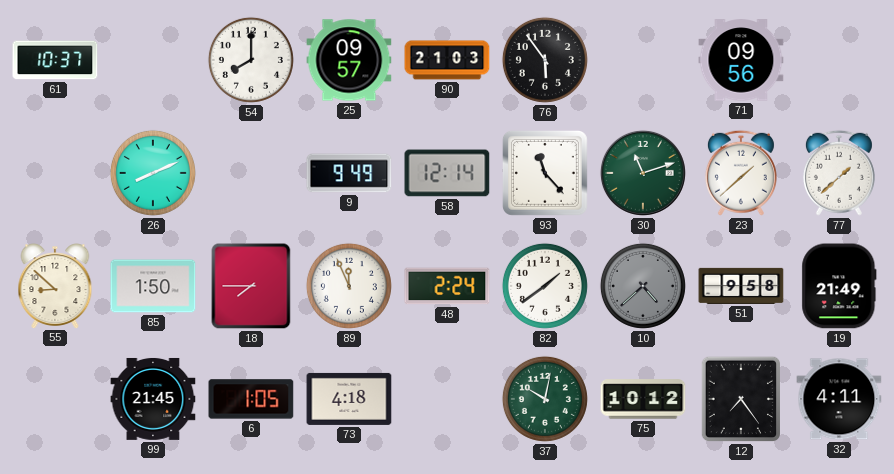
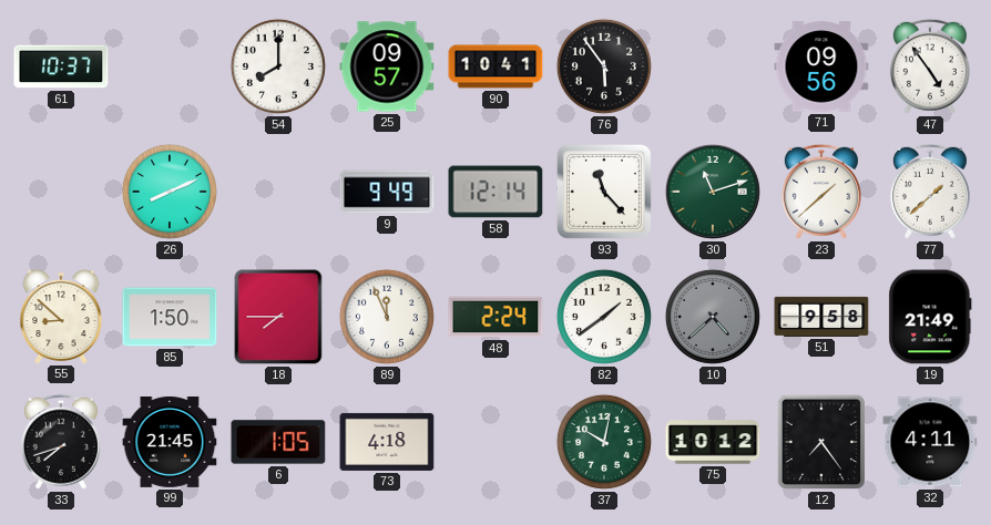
90: 21:03 -> 10:41
47: none -> 4:54
33: none -> 7:42
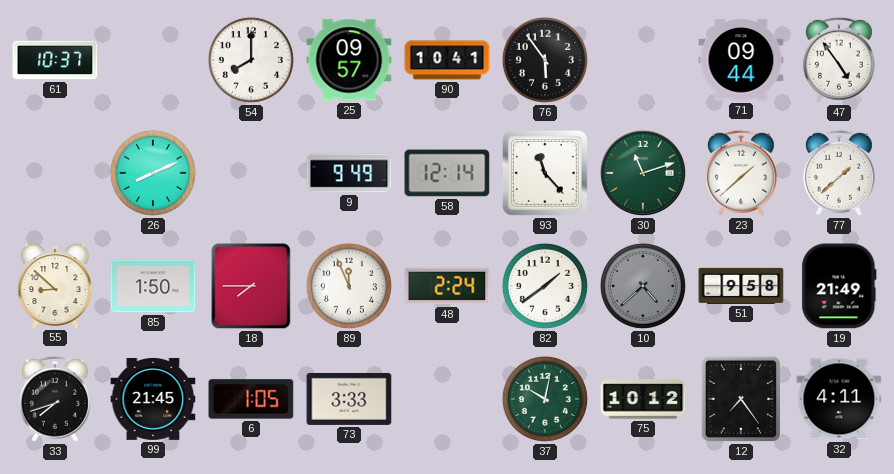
71: 09:56 -> 09:44
73: 4:18 -> 3:33
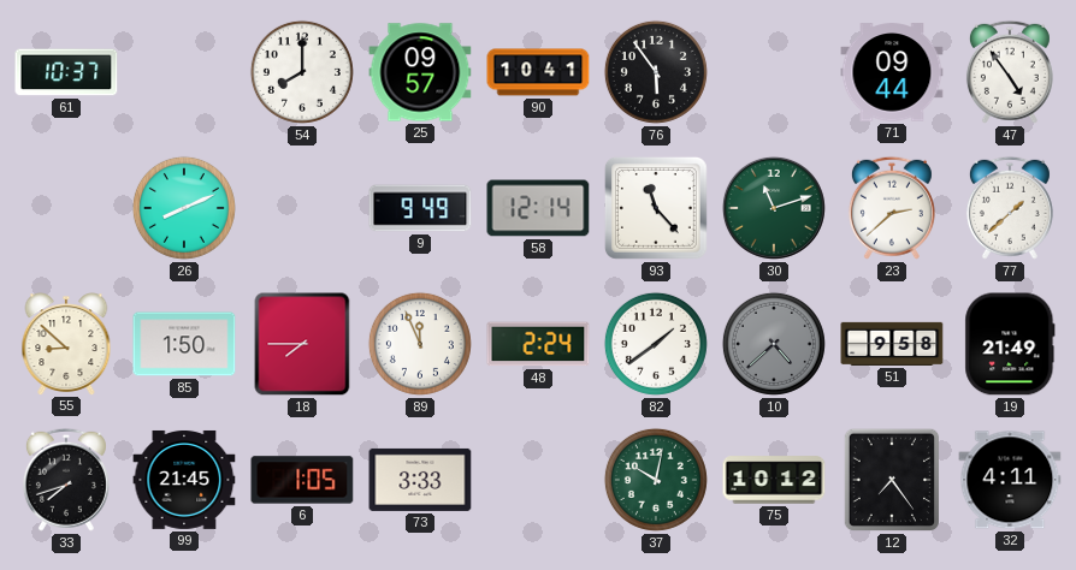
23: 1:38 -> 2:38
